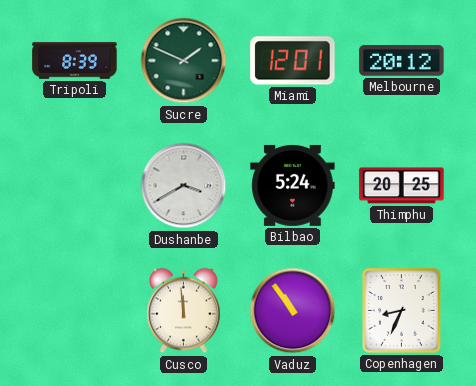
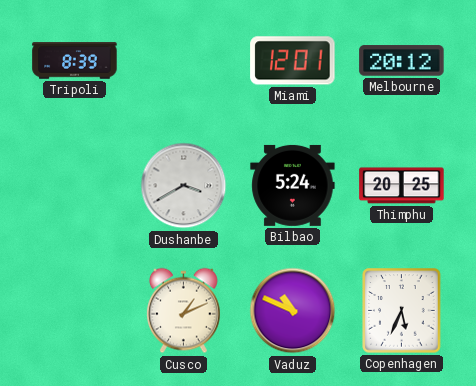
Sucre: 1:49 -> none
Cusco: 11:59 -> 1:11
Vaduz: 10:54 -> 10:49
Copenhagen: 8:34 -> 5:34
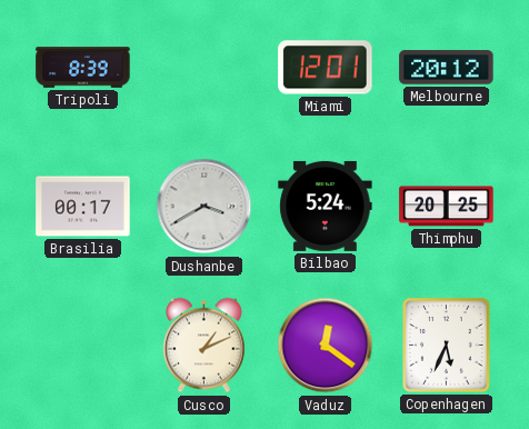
Brasilia: none -> 00:17
Vaduz: 10:49 -> 12:21
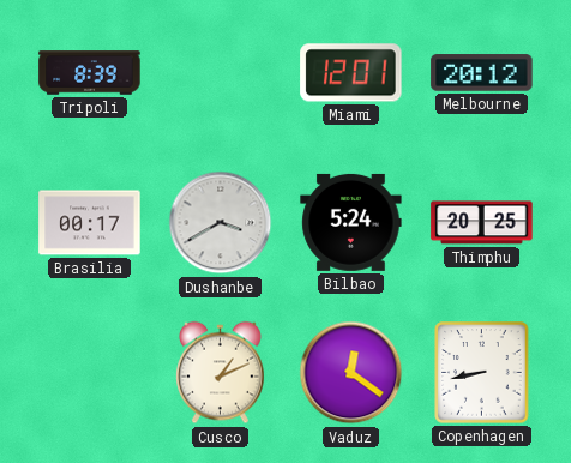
Copenhagen: 5:34 -> 8:43
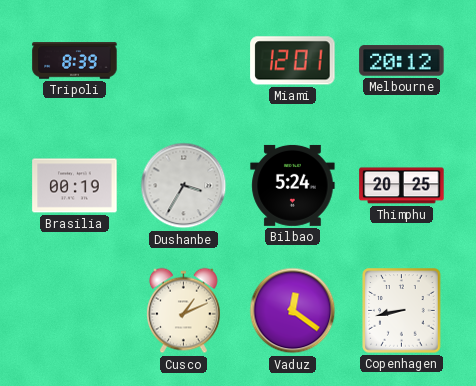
Brasilia: 00:17 -> 00:19
Dushanbe: 3:40 -> 3:35
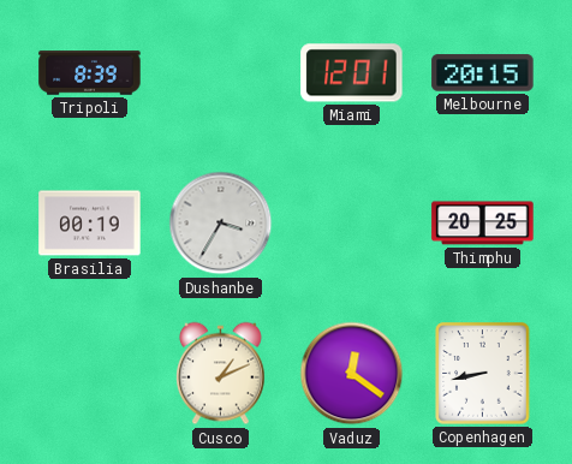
Melbourne: 20:12 -> 20:15
Bilbao: 5:24 -> none
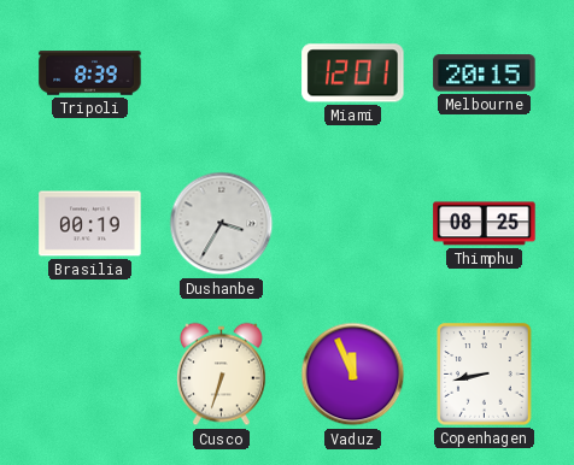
Thimphu: 20:25 -> 08:25
Cusco: 1:11 -> 6:33
Vaduz: 12:21 -> 11:56
